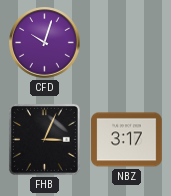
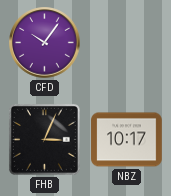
CFD: 10:03 -> 10:06
NBZ: 3:17 -> 10:17
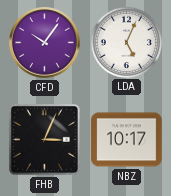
LDA: none -> 5:04
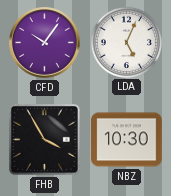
FHB: 3:04 -> 3:55
NBZ: 10:17 -> 10:30
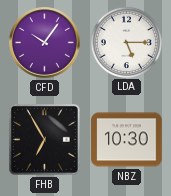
LDA: 5:04 -> 5:15
FHB: 3:55 -> 6:55
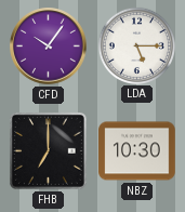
FHB: 6:55 -> 7:00
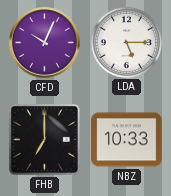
CFD: 10:06 -> 10:04
NBZ: 10:30 -> 10:33
